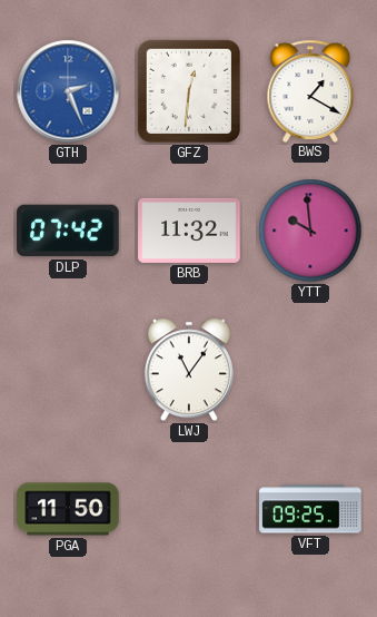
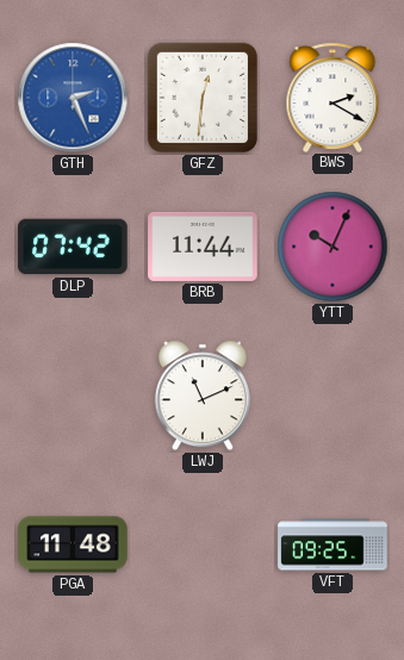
BWS: 1:20 -> 2:20
BRB: 11:32 -> 11:44
YTT: 9:59 -> 10:04
LWJ: 11:06 -> 11:11
PGA: 11:50 -> 11:48
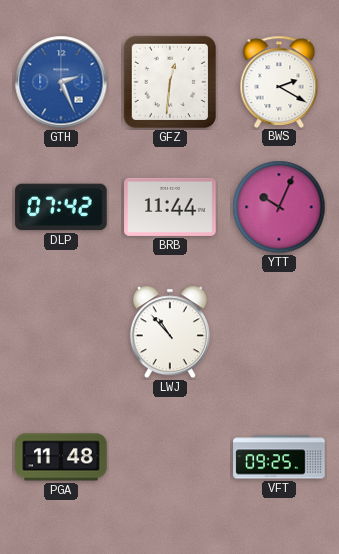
LWJ: 11:11 -> 10:53
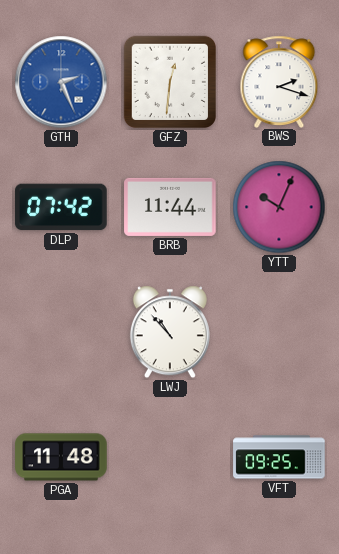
BWS: 2:20 -> 2:18
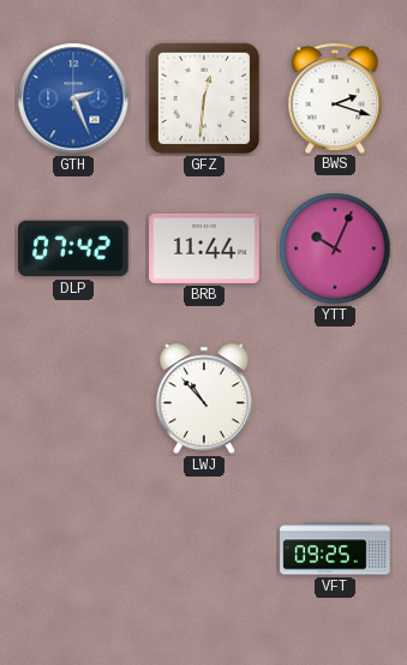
PGA: 11:48 -> none
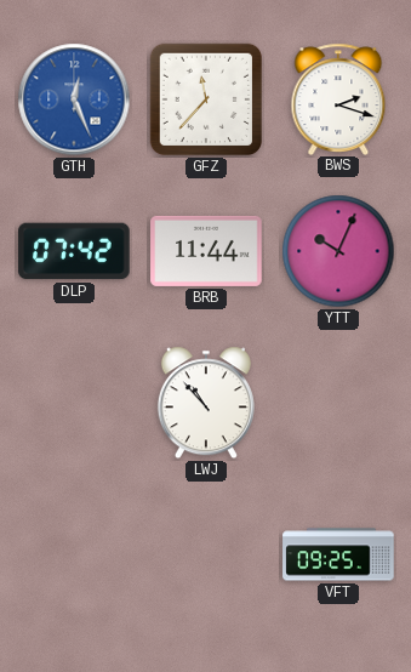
GTH: 2:26 -> 12:26
GFZ: 12:31 -> 11:37
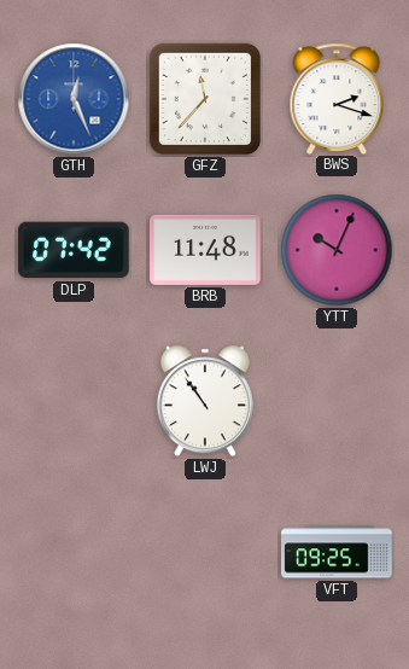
BRB: 11:44 -> 11:48
LWJ: 10:53 -> 10:54
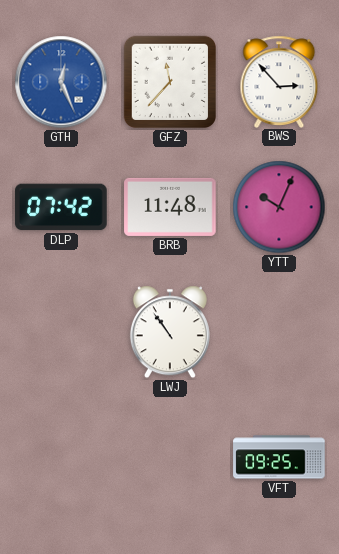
BWS: 2:18 -> 2:53
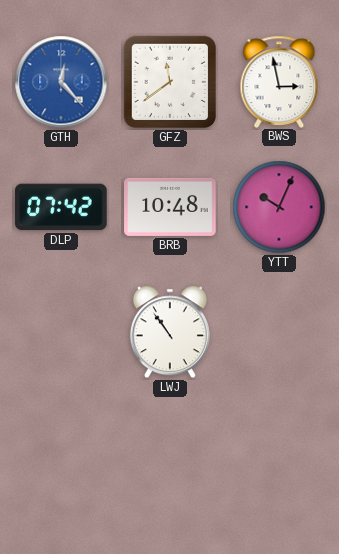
GTH: 12:26 -> 12:23
GFZ: 11:37 -> 11:39
BWS: 2:53 -> 2:58
BRB: 11:48 -> 10:48
VFT: 09:25 -> none
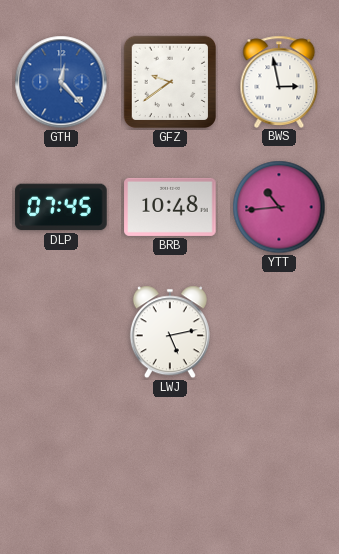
GFZ: 11:39 -> 9:39
DLP: 07:42 -> 07:45
YTT: 10:04 -> 10:44
LWJ: 10:54 -> 5:13
